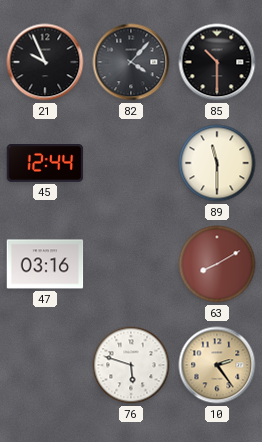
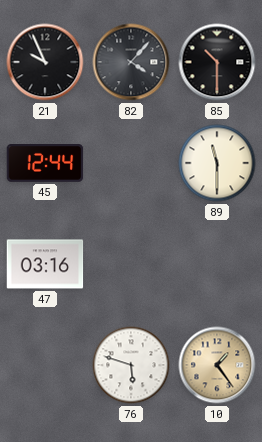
63: 8:10 -> none
10: 2:24 -> 1:24
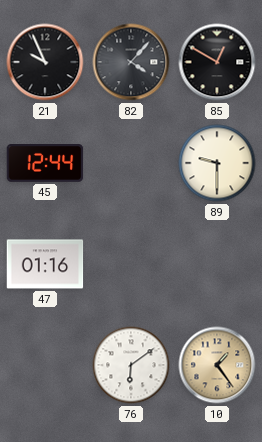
85: 10:30 -> 12:50
89: 11:30 -> 9:30
47: 03:16 -> 01:16
76: 5:48 -> 6:09
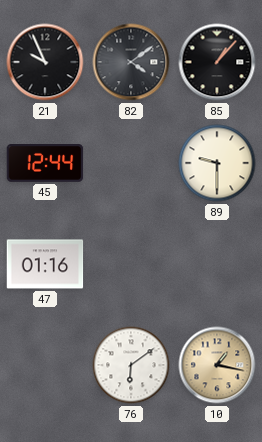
82: 4:07 -> 4:09
85: 12:50 -> 1:07
10: 1:24 -> 1:17
